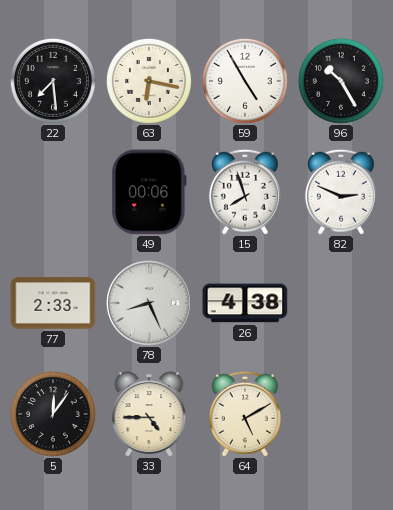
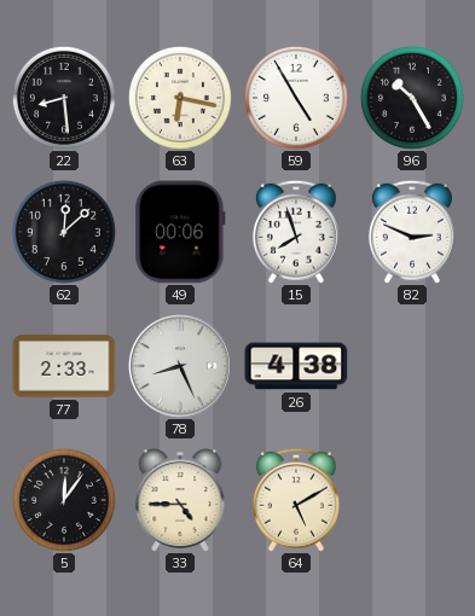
22: 7:29 -> 8:29
62: none -> 12:08
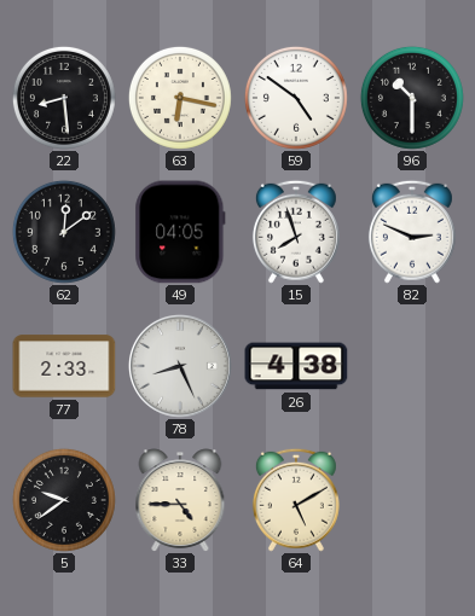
59: 4:55 -> 4:51
96: 10:25 -> 10:30
62: 12:08 -> 12:09
49: 00:06 -> 04:05
5: 12:06 -> 9:39
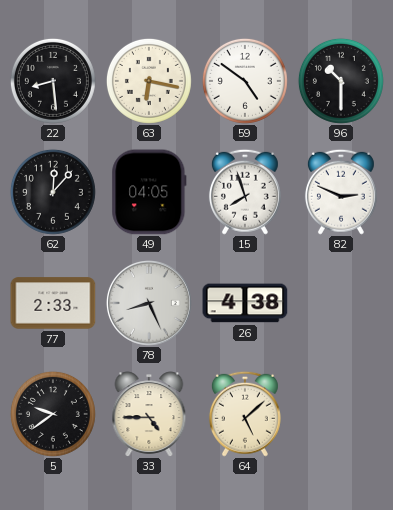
62: 12:09 -> 12:07
64: 5:10 -> 5:08
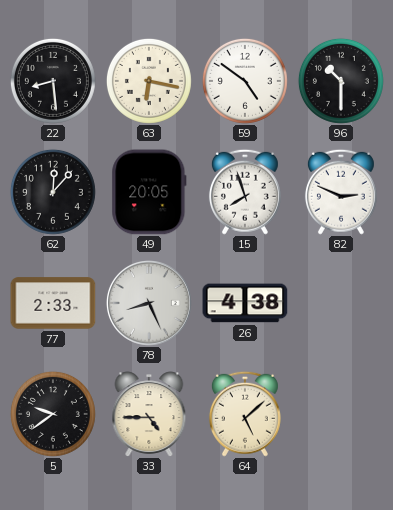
49: 04:05 -> 20:05
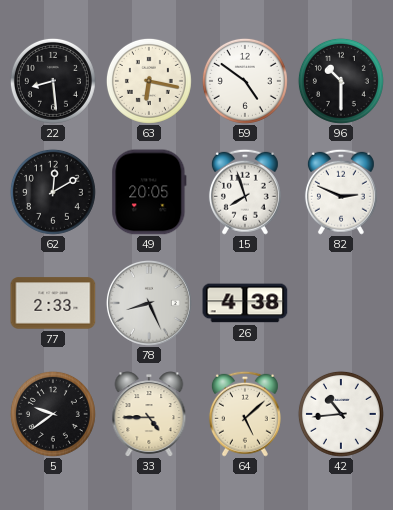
62: 12:07 -> 12:10
42: none -> 10:44
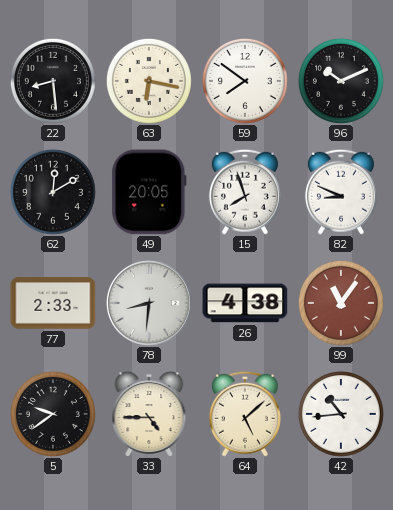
59: 4:51 -> 7:51
96: 10:30 -> 10:11
82: 2:49 -> 8:49
78: 8:26 -> 8:31
99: none -> 11:06
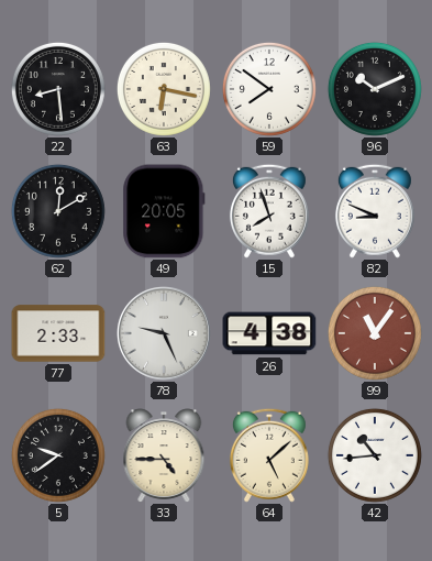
78: 8:31 -> 9:26
